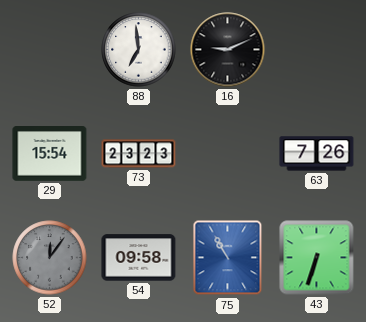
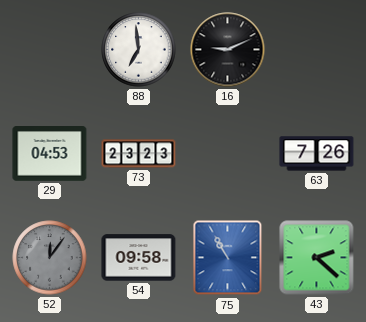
29: 15:54 -> 04:53
43: 6:33 -> 2:22
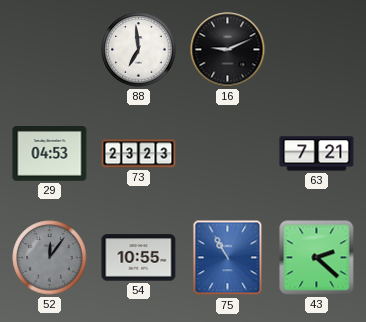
63: 7:26 -> 7:21
54: 09:58 -> 10:55
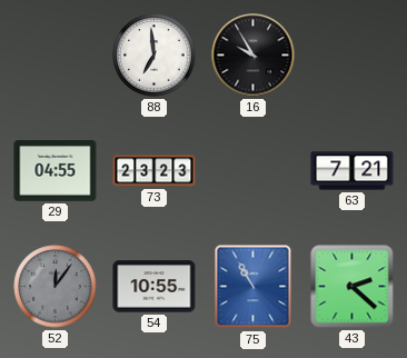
16: 9:11 -> 9:55
29: 04:53 -> 04:55
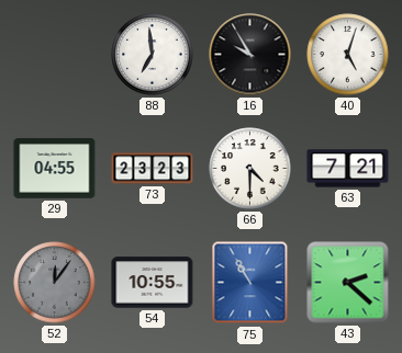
40: none -> 5:03
66: none -> 4:30
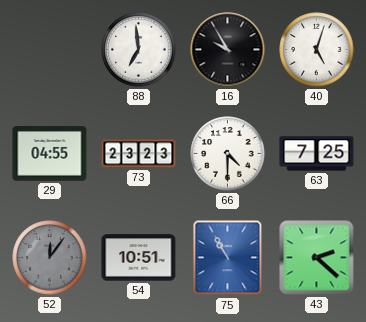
63: 7:21 -> 7:25
54: 10:55 -> 10:51
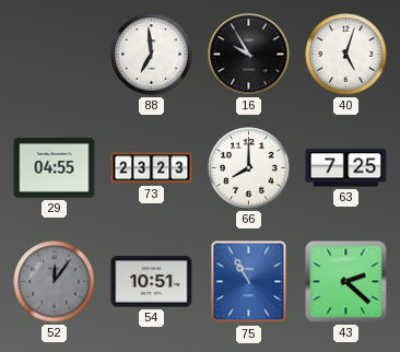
66: 4:30 -> 8:00
